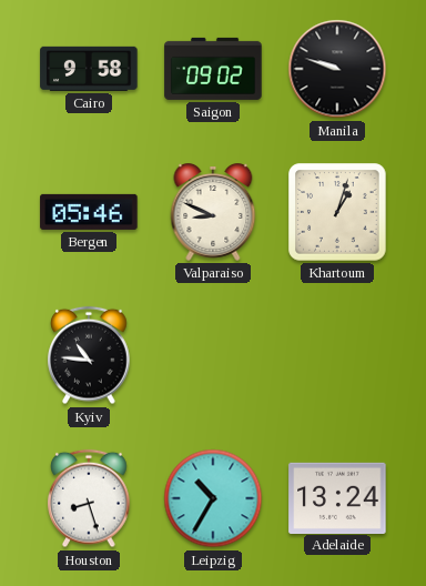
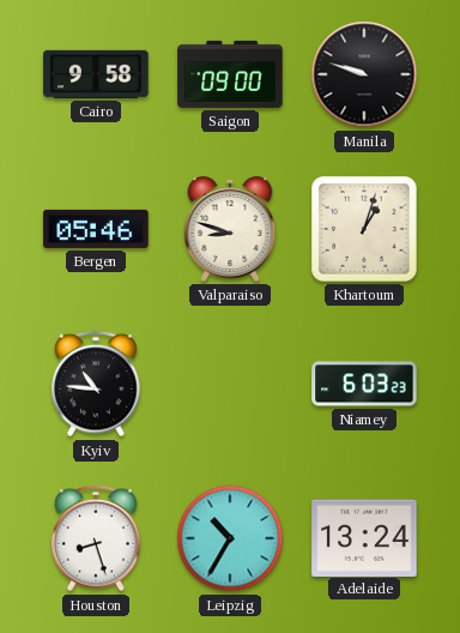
Saigon: 09:02 -> 09:00
Valparaiso: 8:49 -> 8:48
Niamey: none -> 6:03
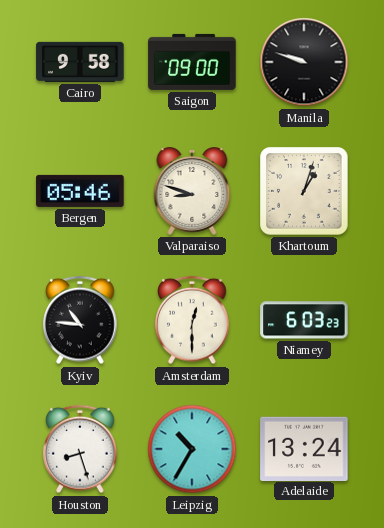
Amsterdam: none -> 12:30
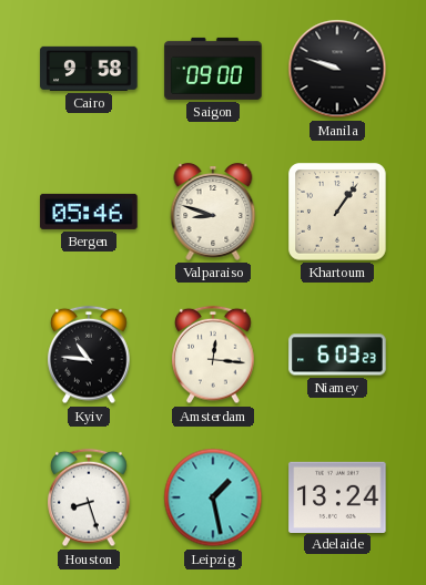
Khartoum: 1:03 -> 1:06
Amsterdam: 12:30 -> 12:16
Leipzig: 10:35 -> 1:28
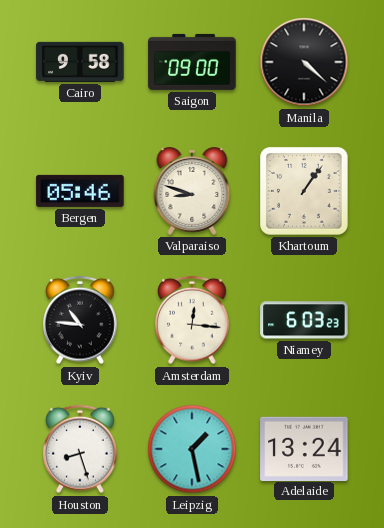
Manila: 9:48 -> 4:22
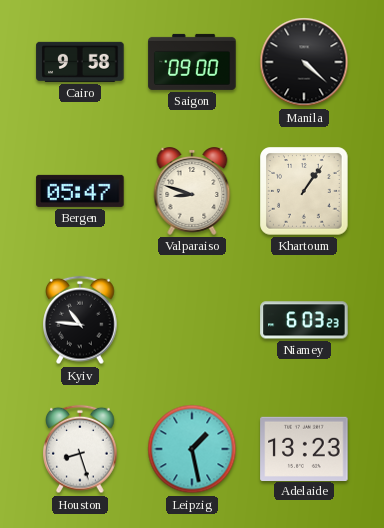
Bergen: 05:46 -> 05:47
Amsterdam: 12:16 -> none
Adelaide: 13:24 -> 13:23
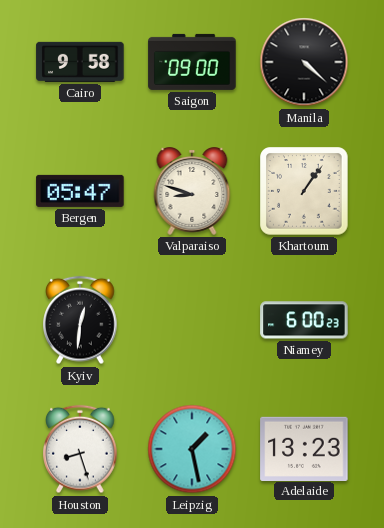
Kyiv: 10:46 -> 12:31
Niamey: 6:03 -> 6:00
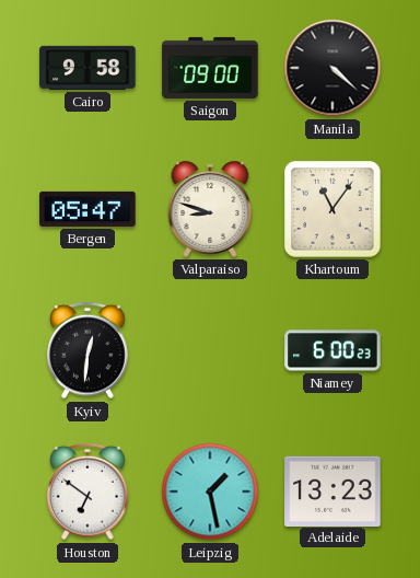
Khartoum: 1:06 -> 11:06
Houston: 8:27 -> 6:51
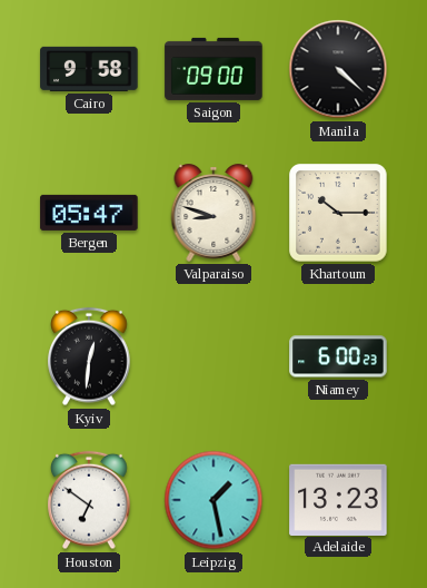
Khartoum: 11:06 -> 10:15
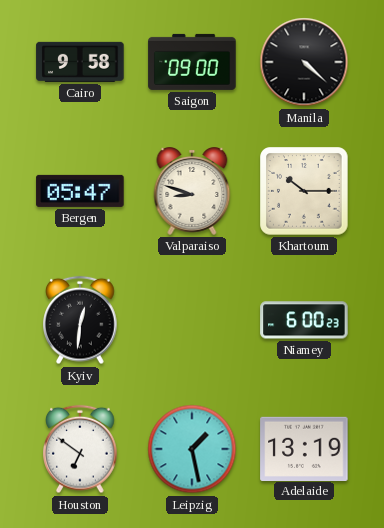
Adelaide: 13:23 -> 13:19
